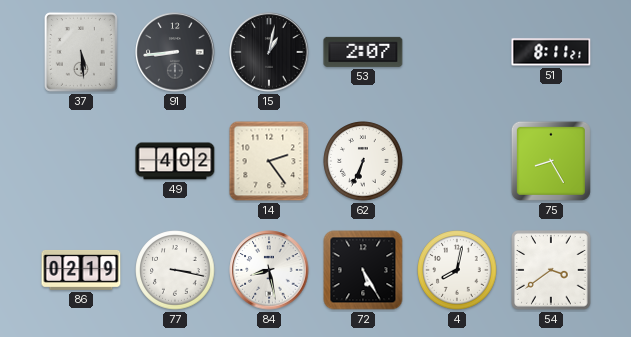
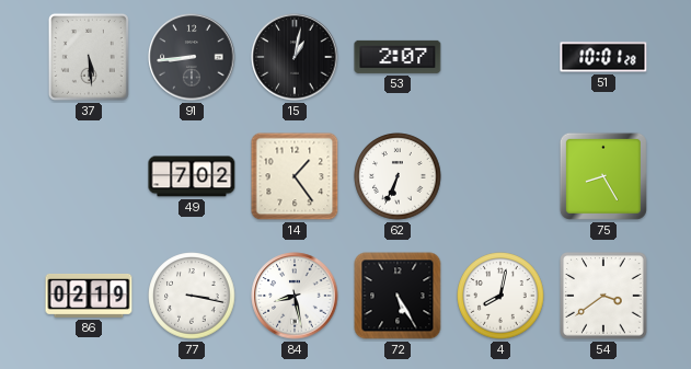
51: 8:11 -> 10:01
49: 4:02 -> 7:02
14: 2:24 -> 1:24
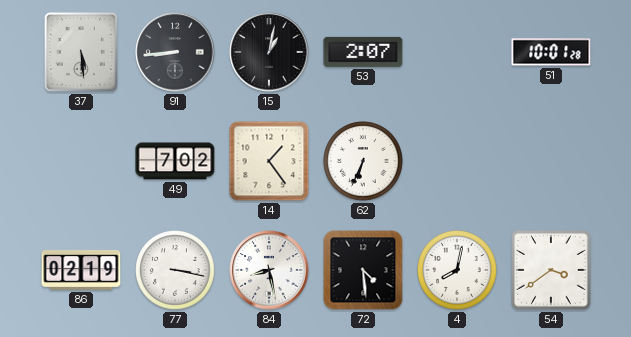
75: 8:25 -> none
72: 5:25 -> 4:29
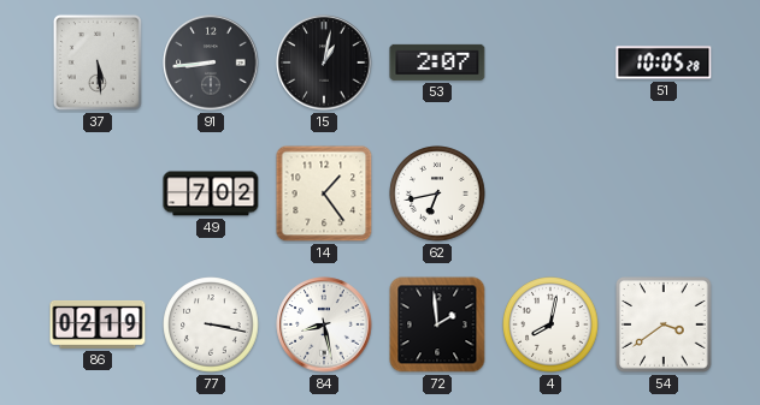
51: 10:01 -> 10:05
62: 6:34 -> 6:43
72: 4:29 -> 1:59
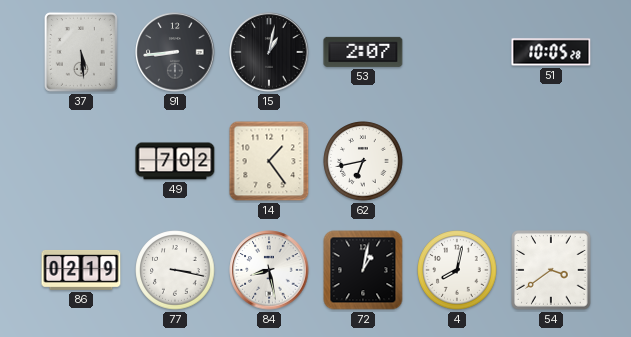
72: 1:59 -> 1:02
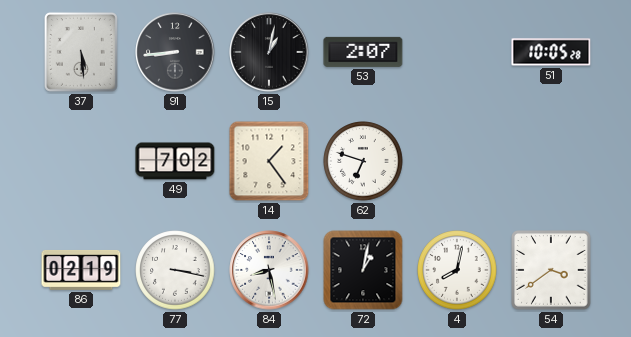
62: 6:43 -> 6:48
